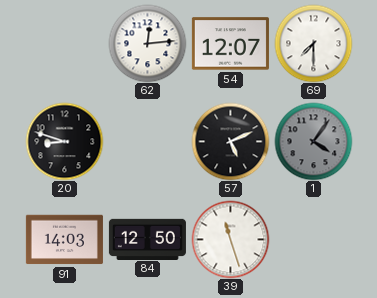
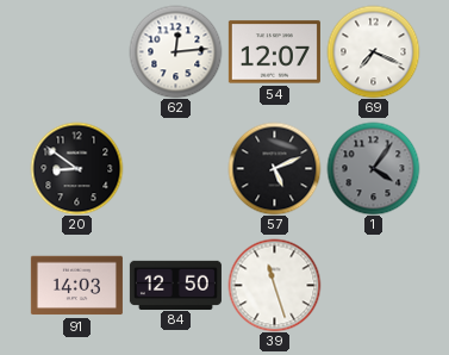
69: 7:30 -> 7:19
20: 8:48 -> 8:51
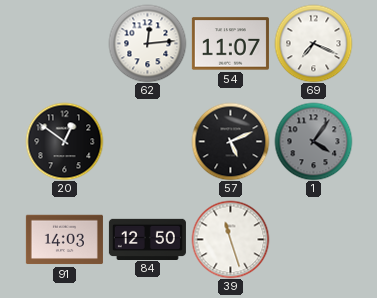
54: 12:07 -> 11:07
20: 8:51 -> 12:51
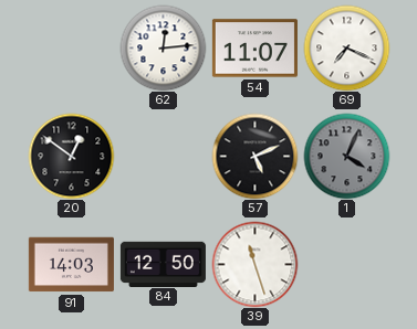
1: 4:06 -> 4:04
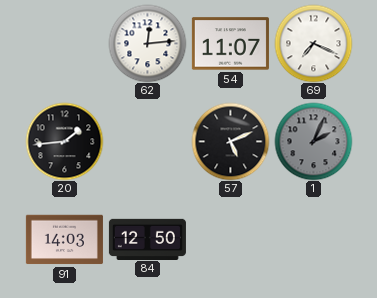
20: 12:51 -> 1:44
1: 4:04 -> 2:04
39: 11:27 -> none
